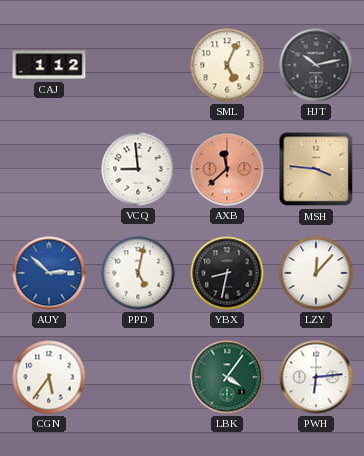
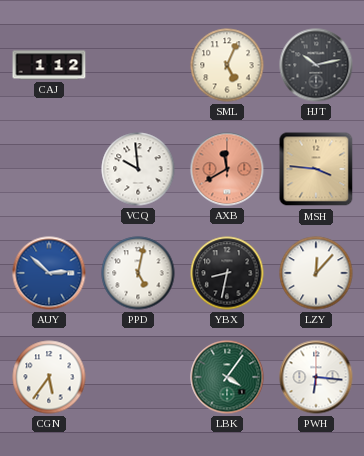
VCQ: 8:59 -> 9:59
AXB: 11:38 -> 11:40
PWH: 6:14 -> 6:16
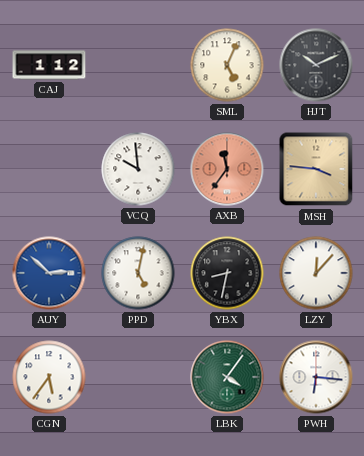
HJT: 10:13 -> 10:11
AXB: 11:40 -> 11:36
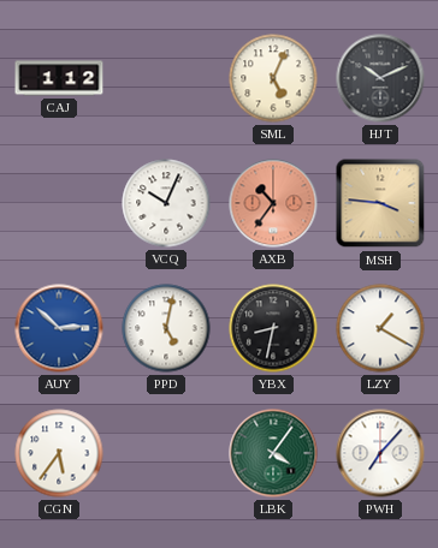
VCQ: 9:59 -> 10:04
AXB: 11:36 -> 10:36
LZY: 12:07 -> 1:20
PWH: 6:16 -> 7:07
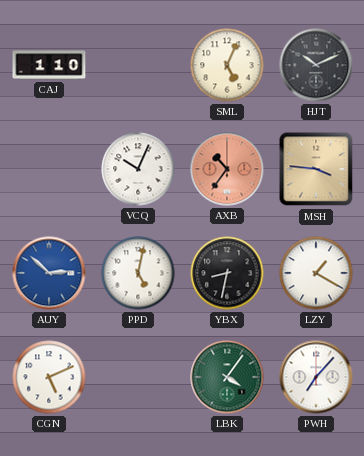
CAJ: 1:12 -> 1:10
CGN: 5:36 -> 5:11
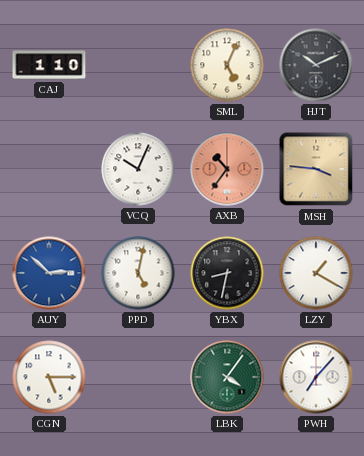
CGN: 5:11 -> 5:15
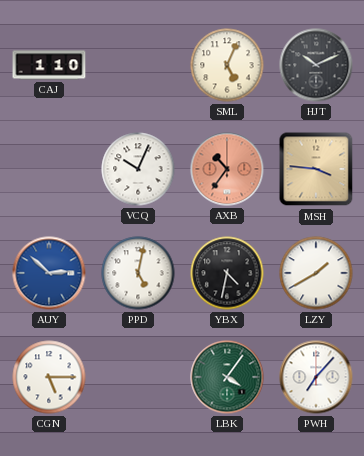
YBX: 8:32 -> 4:32
LZY: 1:20 -> 1:40
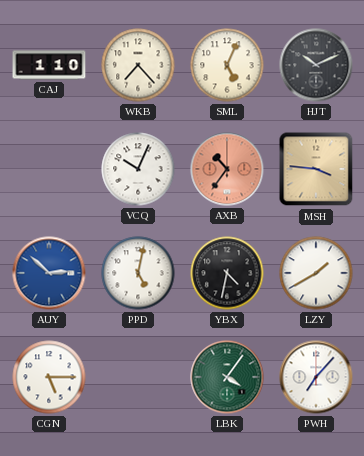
WKB: none -> 7:23
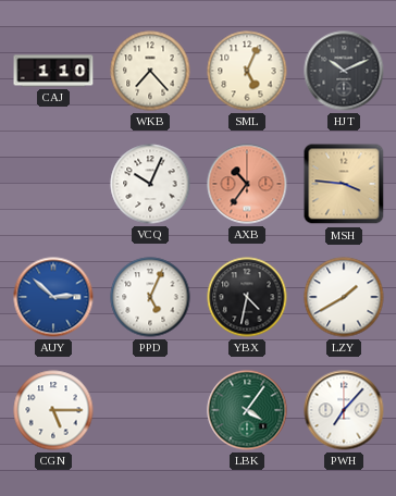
PPD: 5:02 -> 5:04
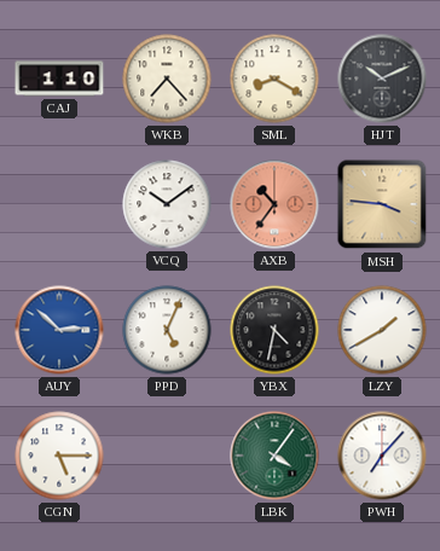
SML: 5:04 -> 8:20
VCQ: 10:04 -> 10:09
